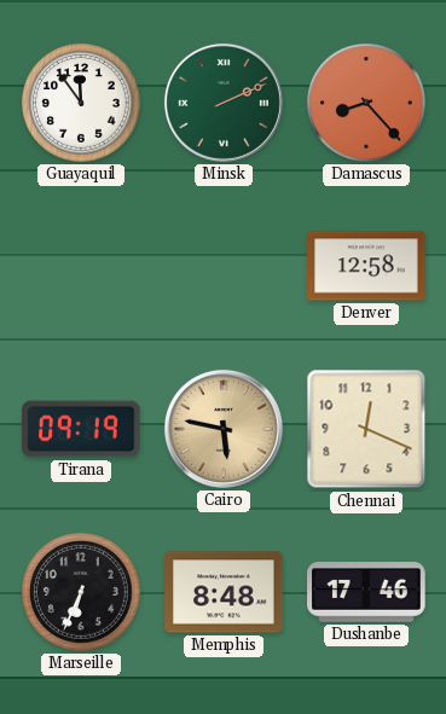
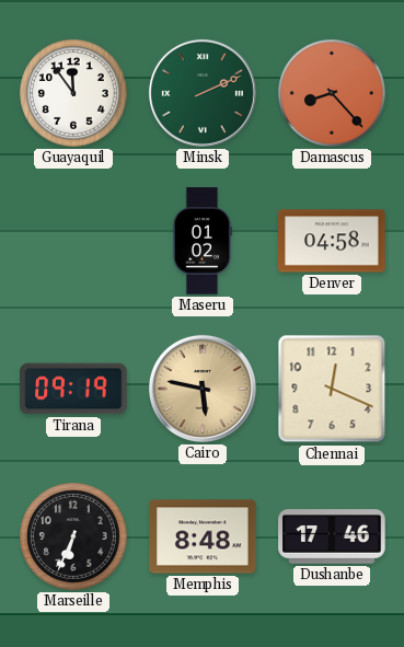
Maseru: none -> 01:02
Denver: 12:58 -> 04:58
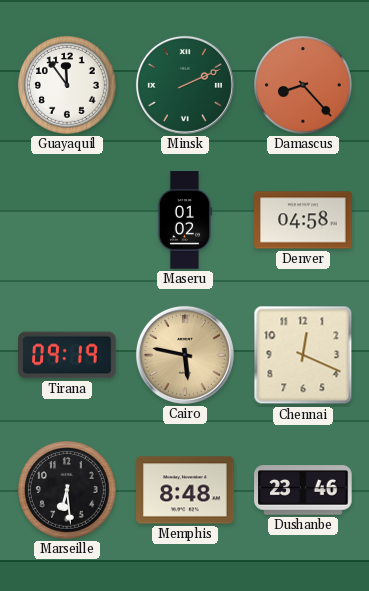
Marseille: 6:34 -> 6:29
Dushanbe: 17:46 -> 23:46
